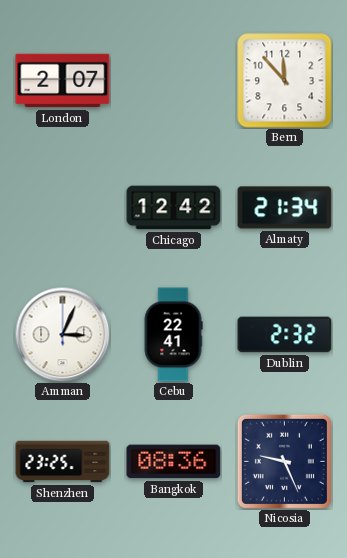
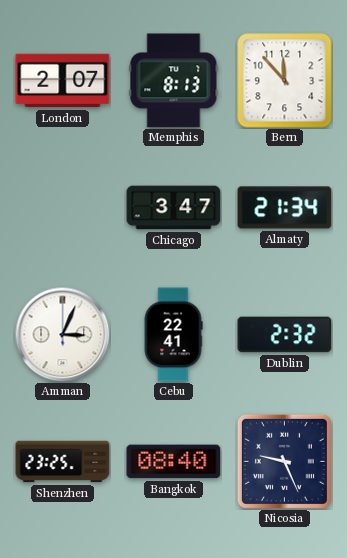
Memphis: none -> 8:13
Chicago: 12:42 -> 3:47
Bangkok: 08:36 -> 08:40
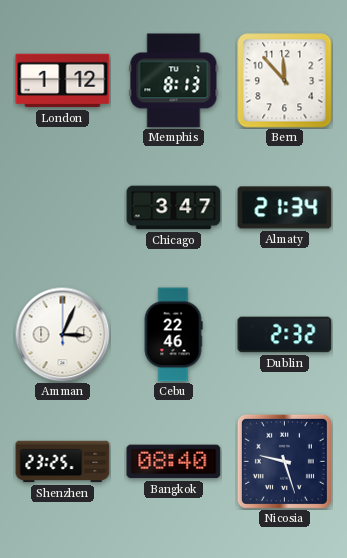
London: 2:07 -> 1:12
Cebu: 22:41 -> 22:46
Nicosia: 9:26 -> 9:27
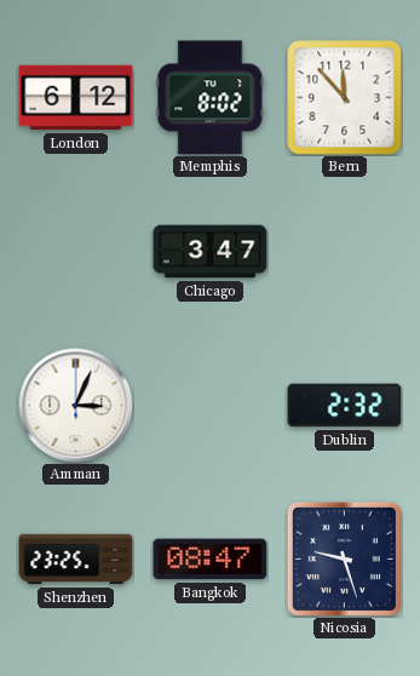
London: 1:12 -> 6:12
Memphis: 8:13 -> 8:02
Almaty: 21:34 -> none
Cebu: 22:46 -> none
Bangkok: 08:40 -> 08:47
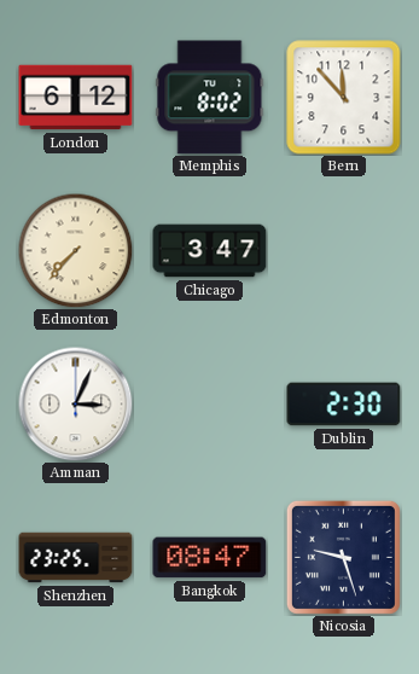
Edmonton: none -> 7:37
Dublin: 2:32 -> 2:30
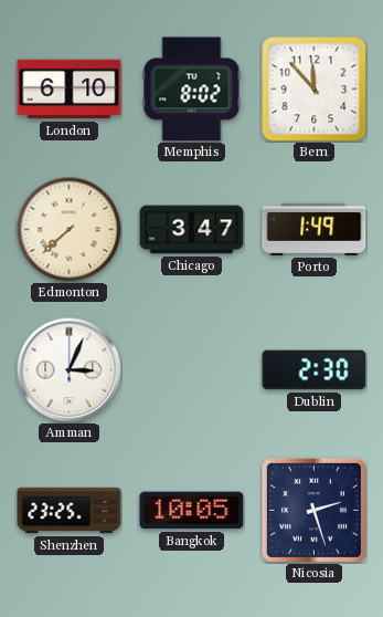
London: 6:12 -> 6:10
Edmonton: 7:37 -> 7:38
Porto: none -> 1:49
Bangkok: 08:47 -> 10:05
Nicosia: 9:27 -> 2:27
